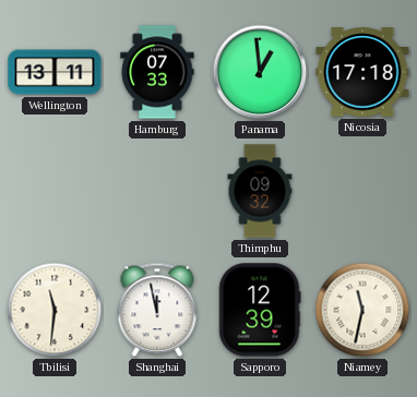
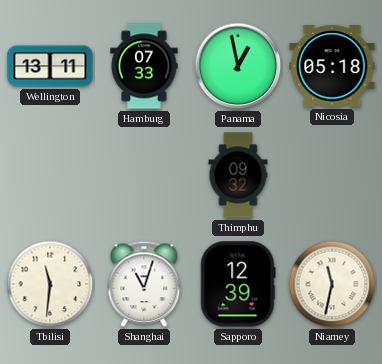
Panama: 12:59 -> 12:58
Nicosia: 17:18 -> 05:18
Shanghai: 11:58 -> 11:03
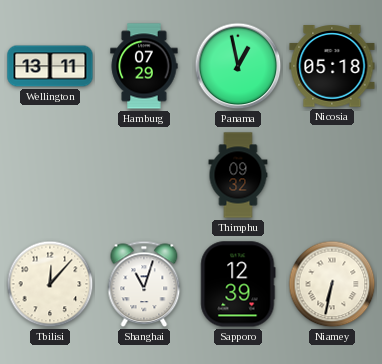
Hamburg: 07:33 -> 07:29
Tbilisi: 11:31 -> 12:07
Niamey: 11:32 -> 6:32
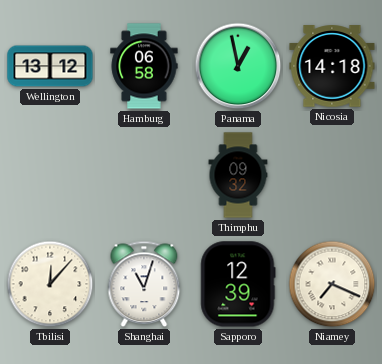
Wellington: 13:11 -> 13:12
Hamburg: 07:29 -> 06:58
Nicosia: 05:18 -> 14:18
Niamey: 6:32 -> 7:19
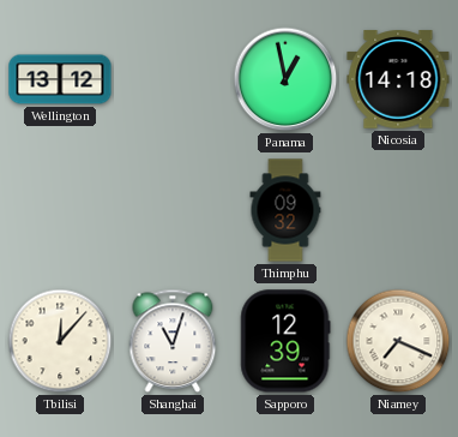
Hamburg: 06:58 -> none
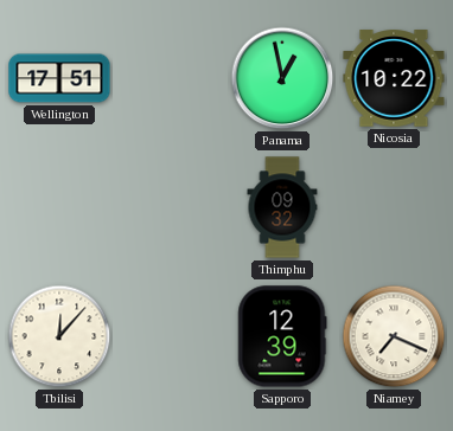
Wellington: 13:12 -> 17:51
Nicosia: 14:18 -> 10:22
Shanghai: 11:03 -> none
